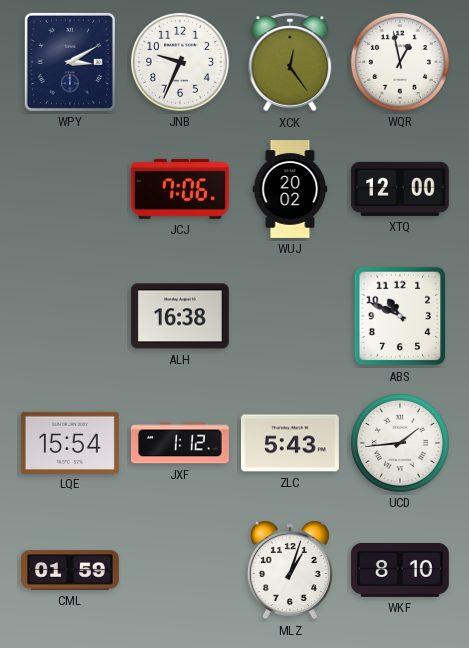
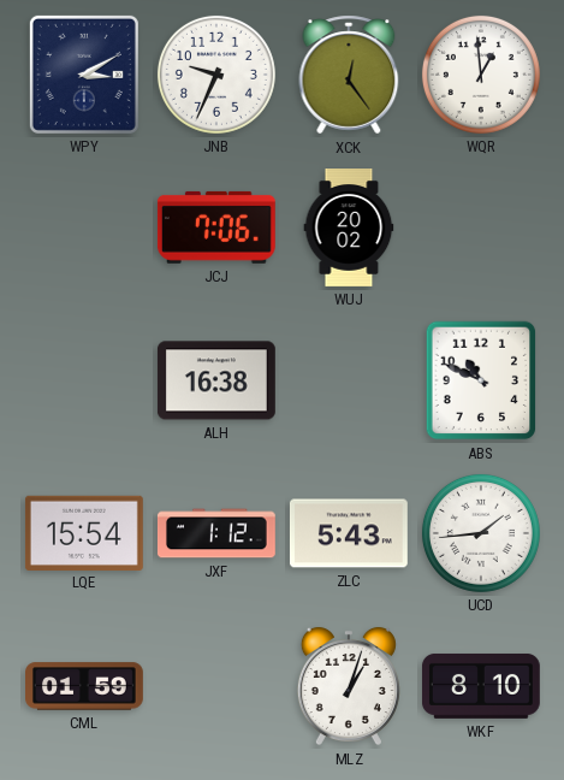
WQR: 12:58 -> 12:59
XTQ: 12:00 -> none
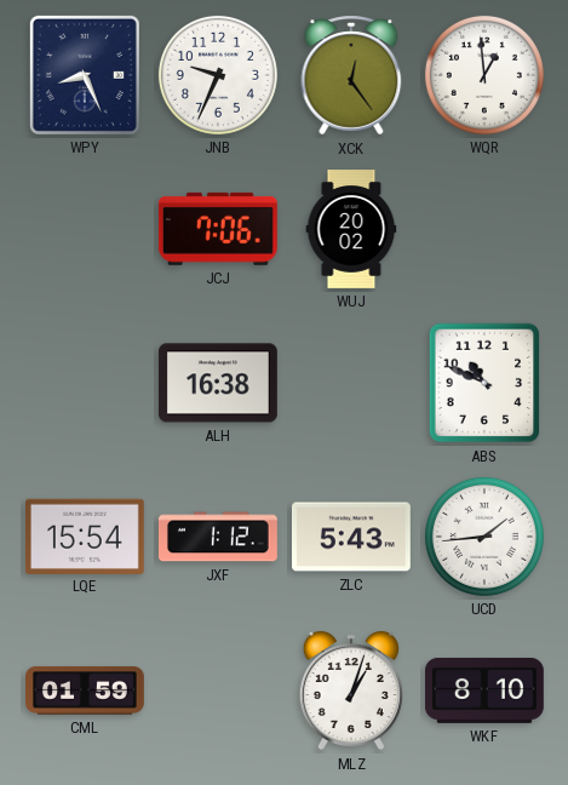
WPY: 3:10 -> 8:26
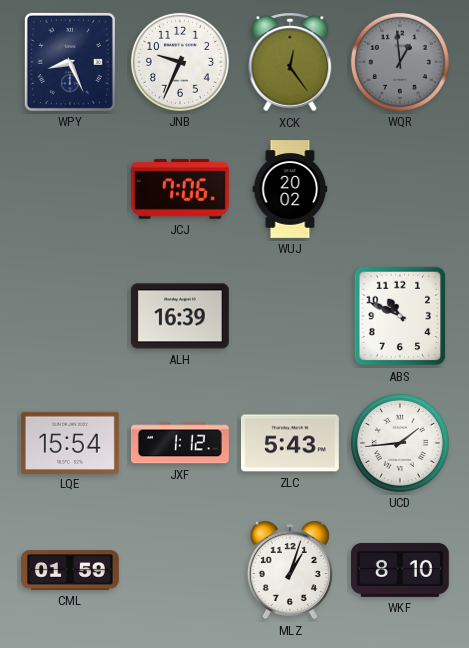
WQR dial: white -> grey
ALH: 16:38 -> 16:39
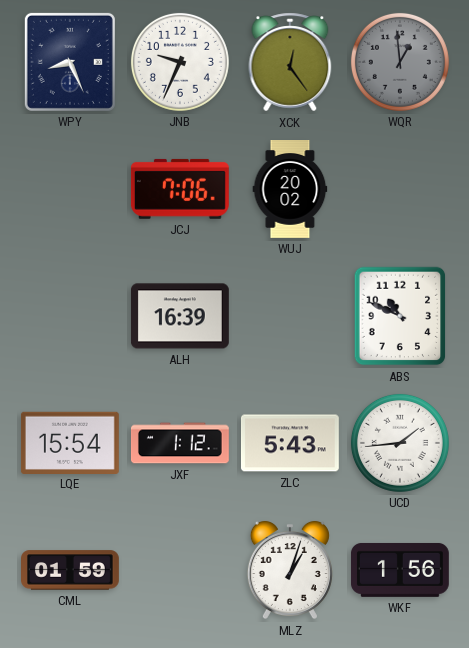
WKF: 8:10 -> 1:56
